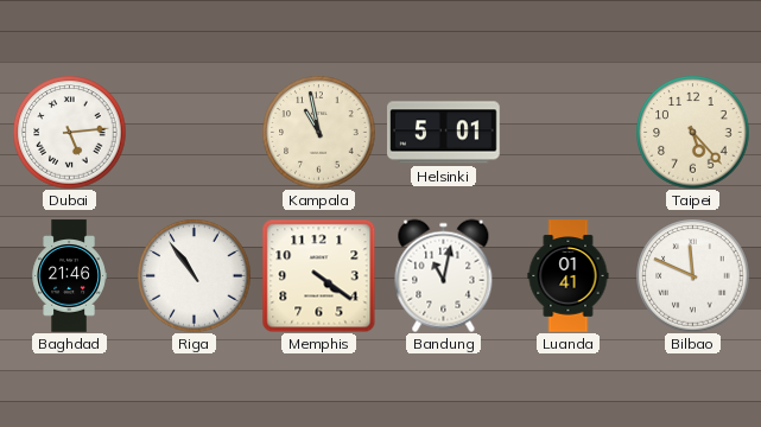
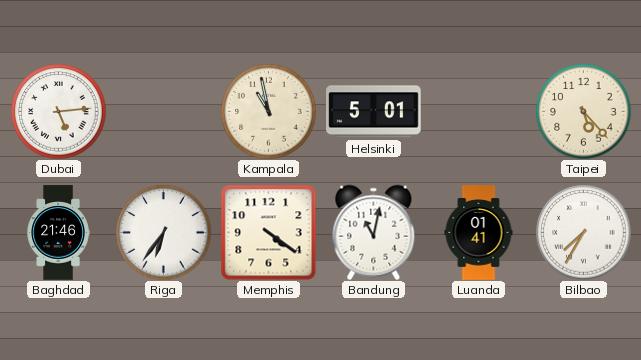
Riga: 10:54 -> 6:36
Bilbao: 11:49 -> 7:35
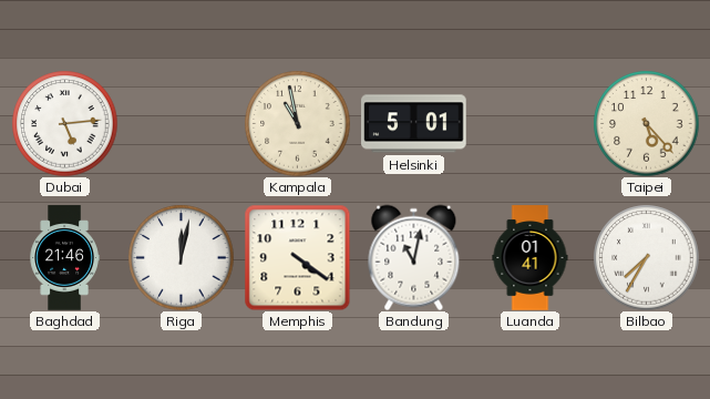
Riga: 6:36 -> 12:02
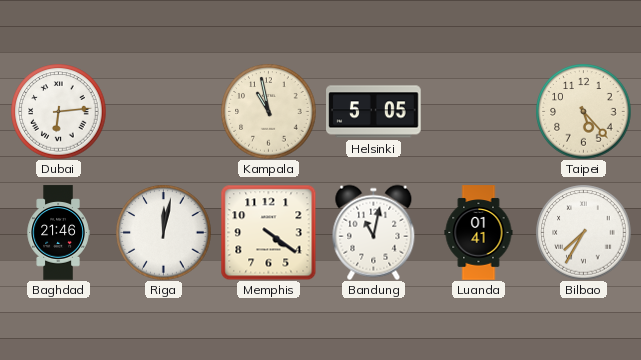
Dubai: 5:14 -> 6:14
Helsinki: 5:01 -> 5:05
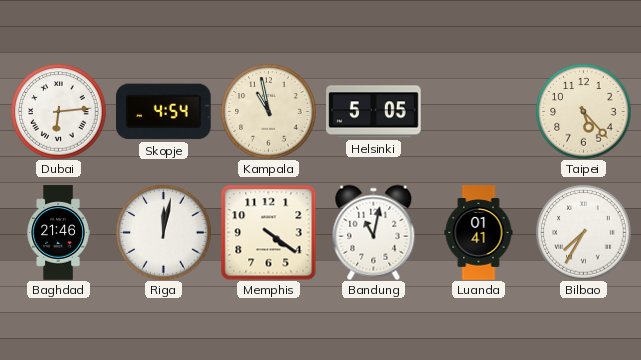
Skopje: none -> 4:54
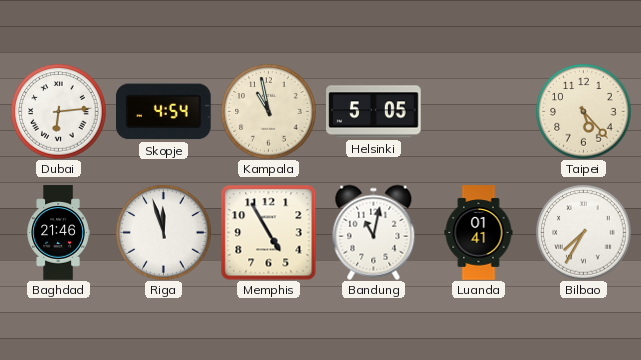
Riga: 12:02 -> 11:57
Memphis: 4:21 -> 4:55
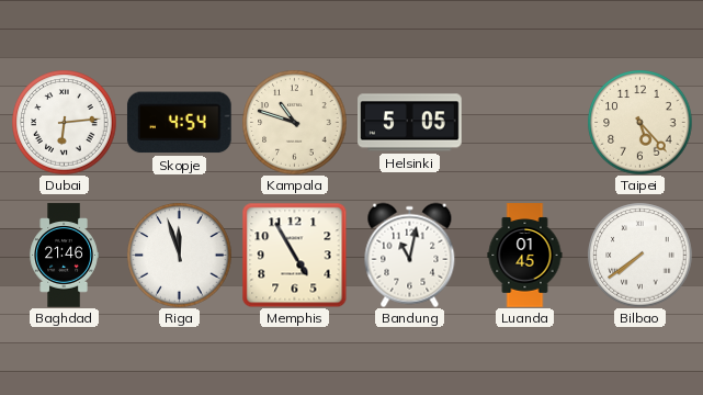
Kampala: 10:58 -> 10:48
Luanda: 01:41 -> 01:45
Bilbao: 7:35 -> 7:39
